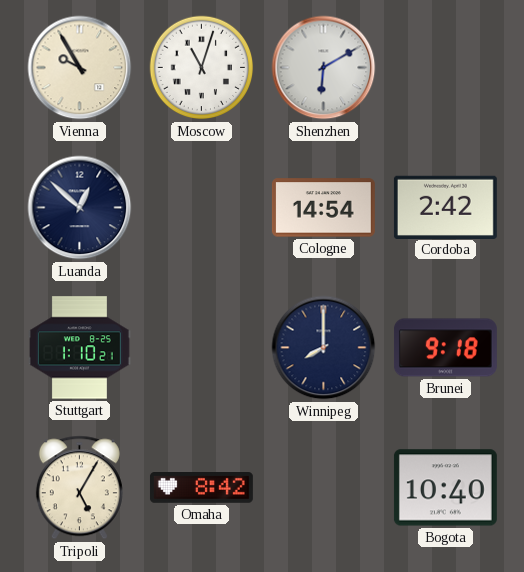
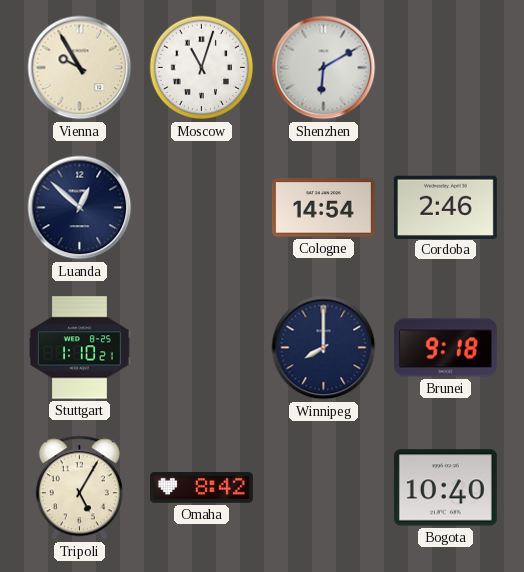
Cordoba: 2:42 -> 2:46
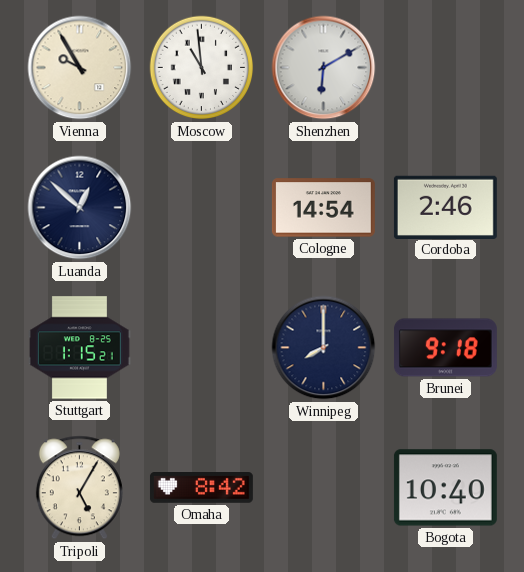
Moscow: 11:03 -> 10:59
Stuttgart: 1:10 -> 1:15
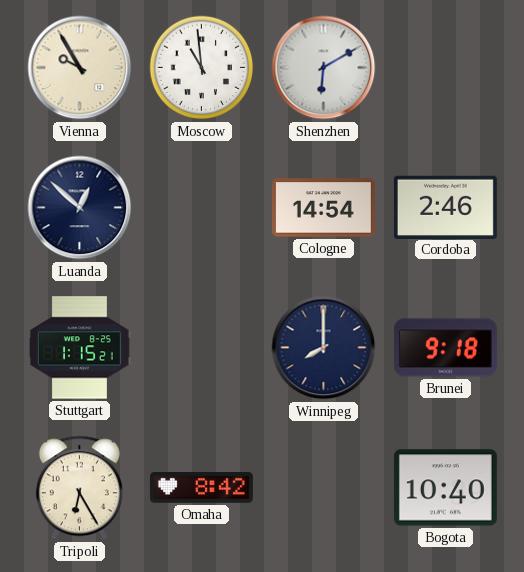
Tripoli: 5:05 -> 6:25
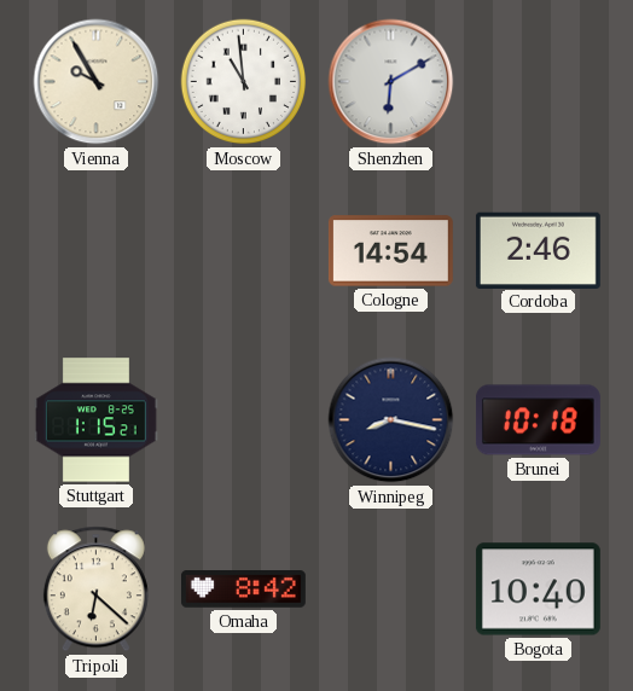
Luanda: 12:52 -> none
Winnipeg: 8:00 -> 8:17
Brunei: 9:18 -> 10:18
Tripoli: 6:25 -> 6:22
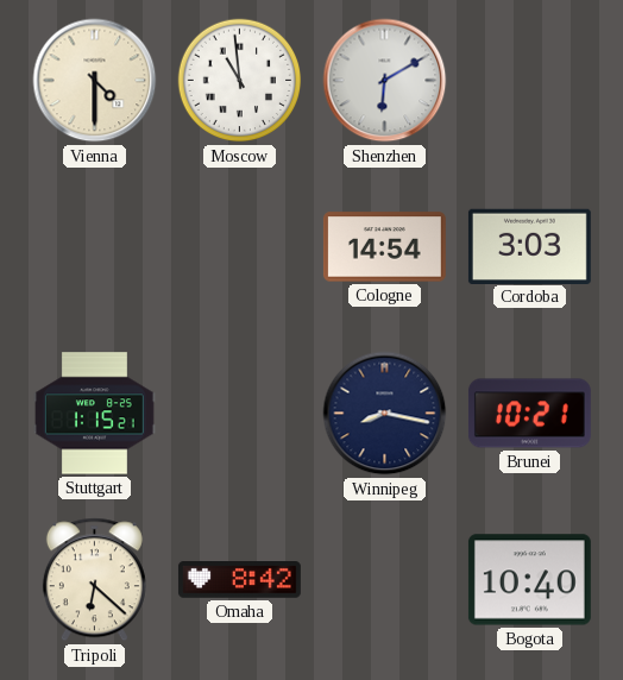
Vienna: 9:55 -> 4:30
Cordoba: 2:46 -> 3:03
Brunei: 10:18 -> 10:21
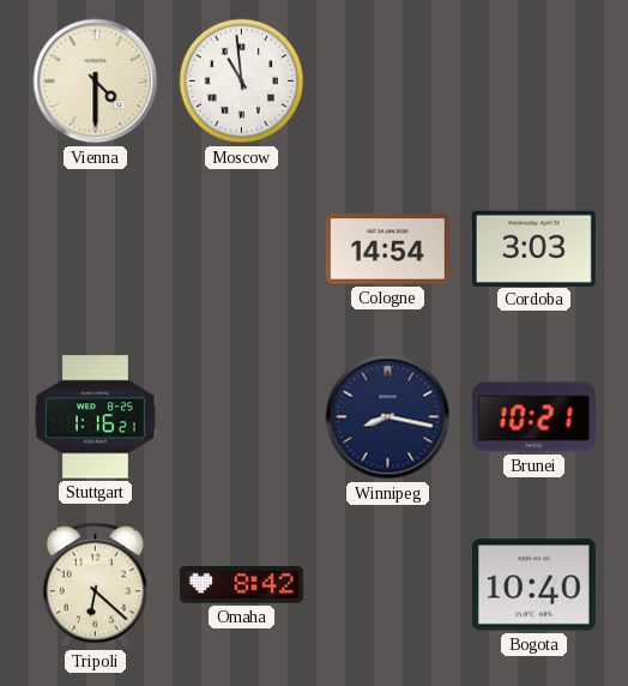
Shenzhen: 6:10 -> none
Stuttgart: 1:15 -> 1:16
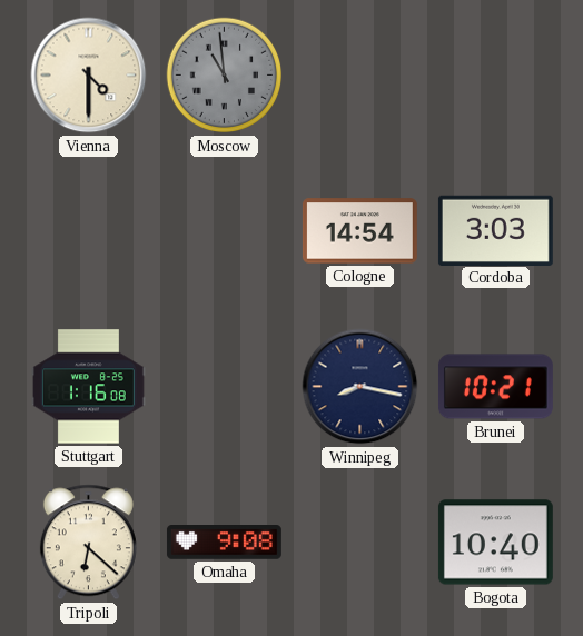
Moscow dial: white -> grey
Stuttgart: 1:16:21 -> 1:16:08
Omaha: 8:42 -> 9:08
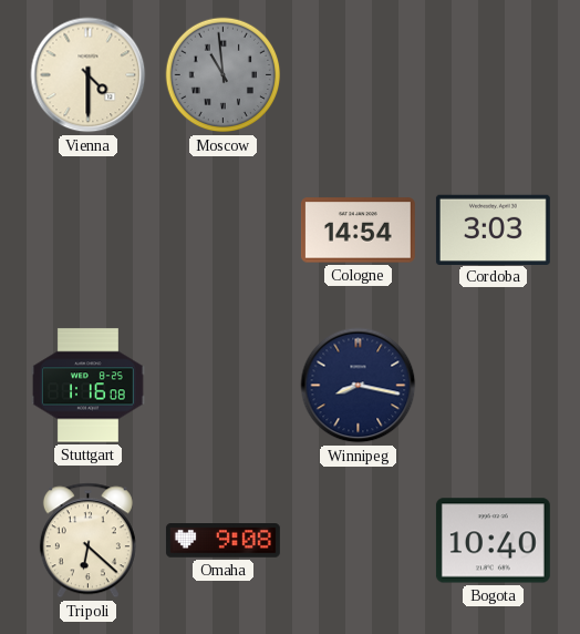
Brunei: 10:21 -> none
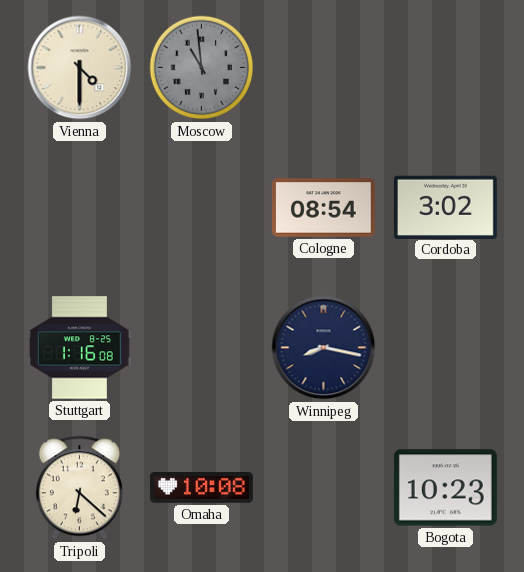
Cologne: 14:54 -> 08:54
Cordoba: 3:03 -> 3:02
Omaha: 9:08 -> 10:08
Bogota: 10:40 -> 10:23
